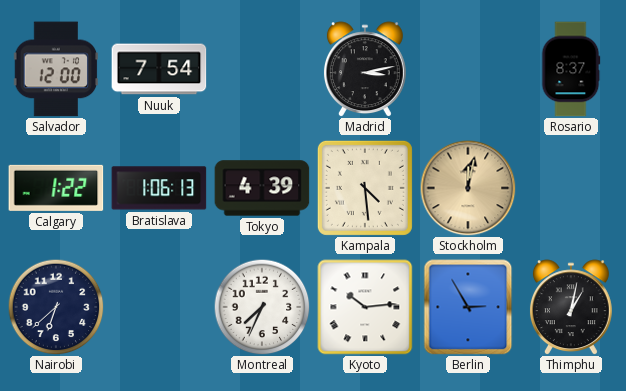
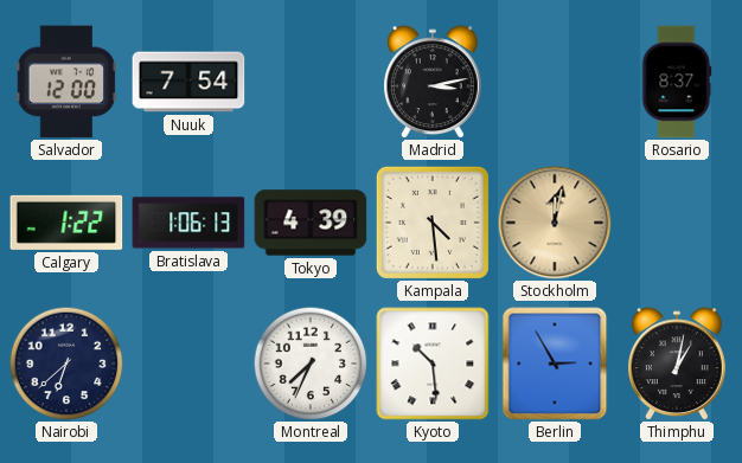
Kyoto: 10:14 -> 10:29
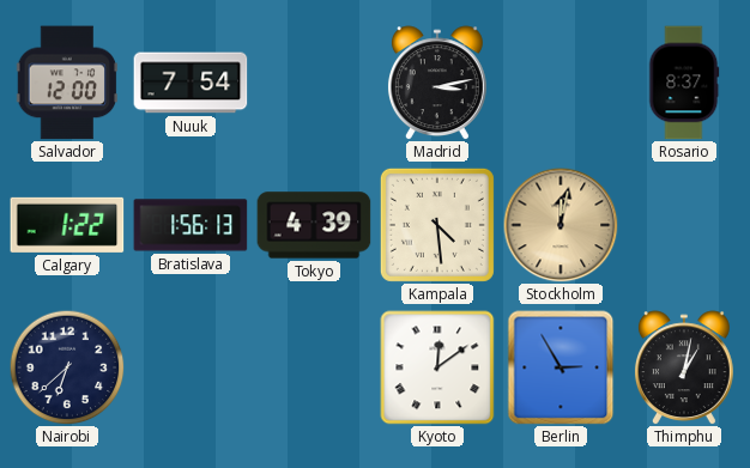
Bratislava: 1:06 -> 1:56
Montreal: 7:34 -> none
Kyoto: 10:29 -> 12:09
